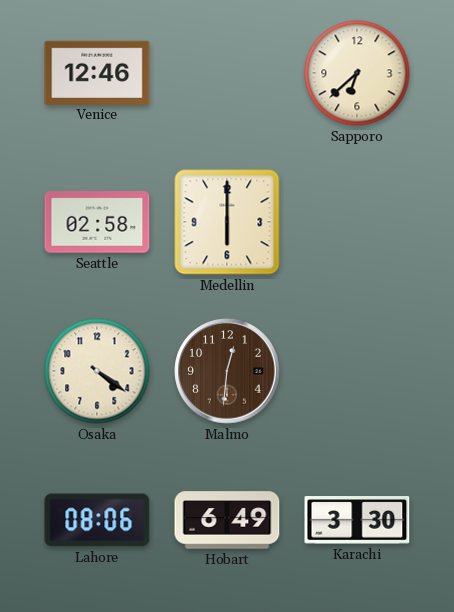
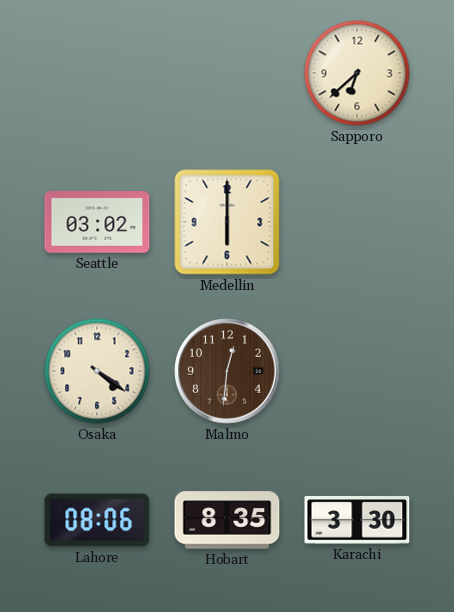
Venice: 12:46 -> none
Seattle: 02:58 -> 03:02
Hobart: 6:49 -> 8:35
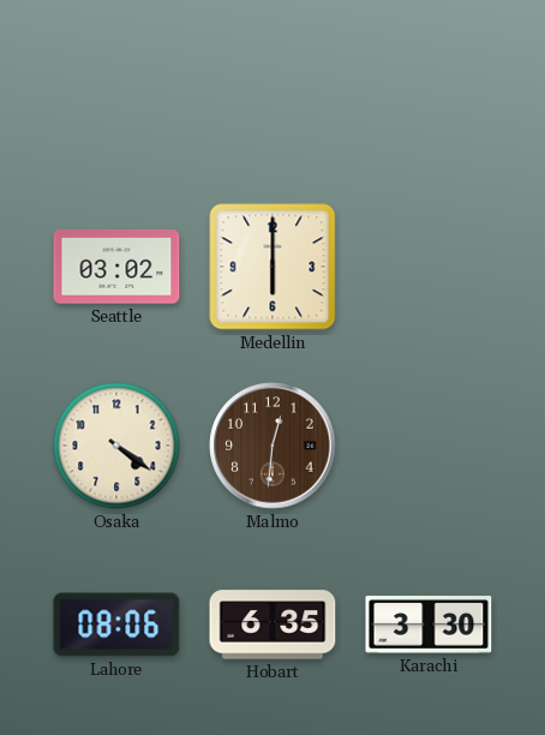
Sapporo: 6:38 -> none
Hobart: 8:35 -> 6:35
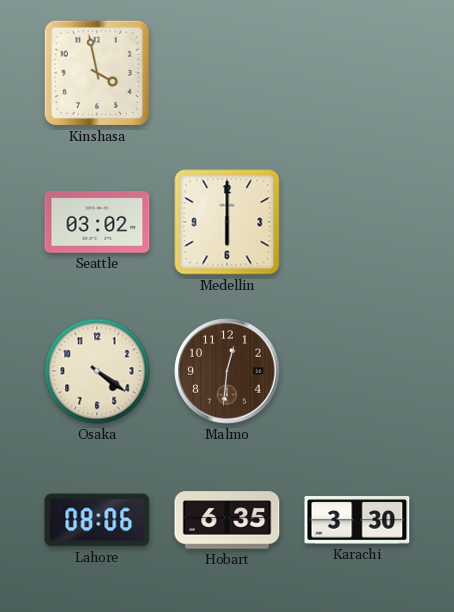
Kinshasa: none -> 3:58
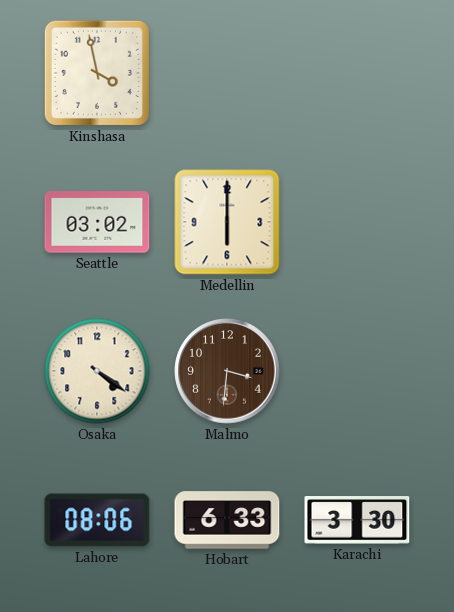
Malmo: 12:31 -> 3:31
Hobart: 6:35 -> 6:33
